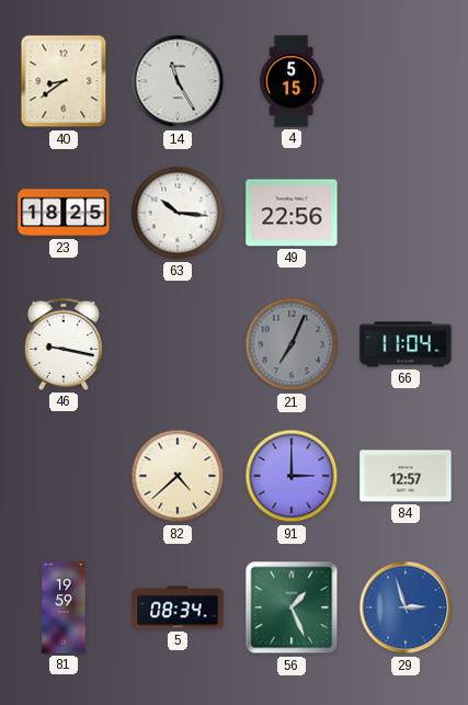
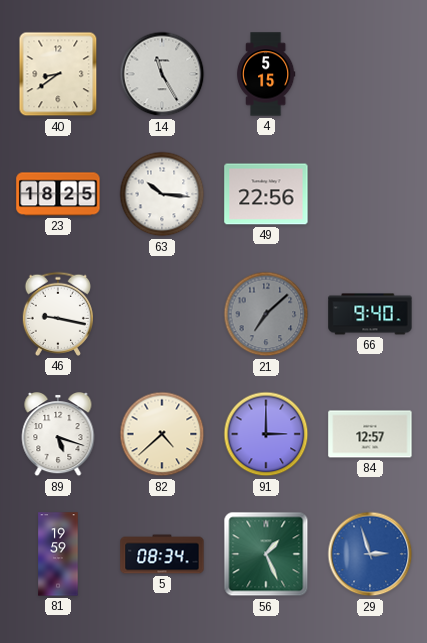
21: 7:04 -> 7:08
66: 11:04 -> 9:40
89: none -> 5:18
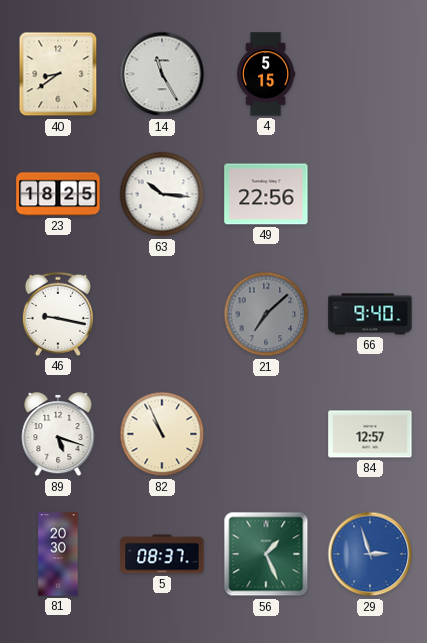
82: 4:38 -> 10:56
91: 3:00 -> none
81: 19:59 -> 20:30
5: 08:34 -> 08:37
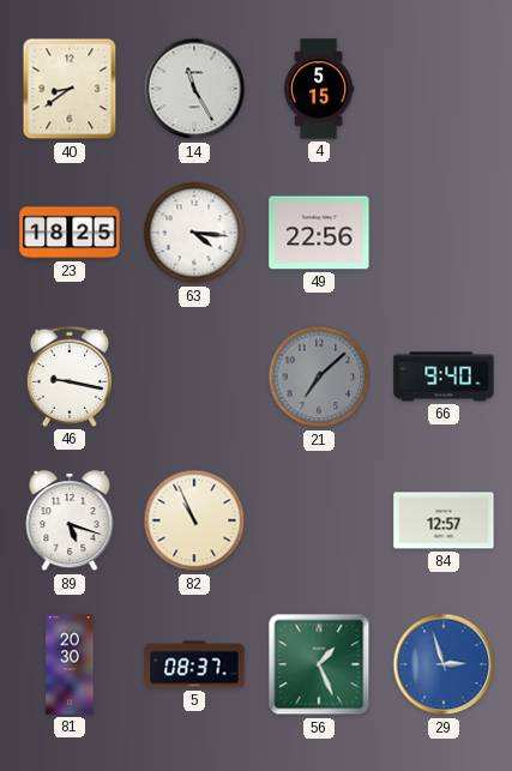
63: 10:16 -> 4:16
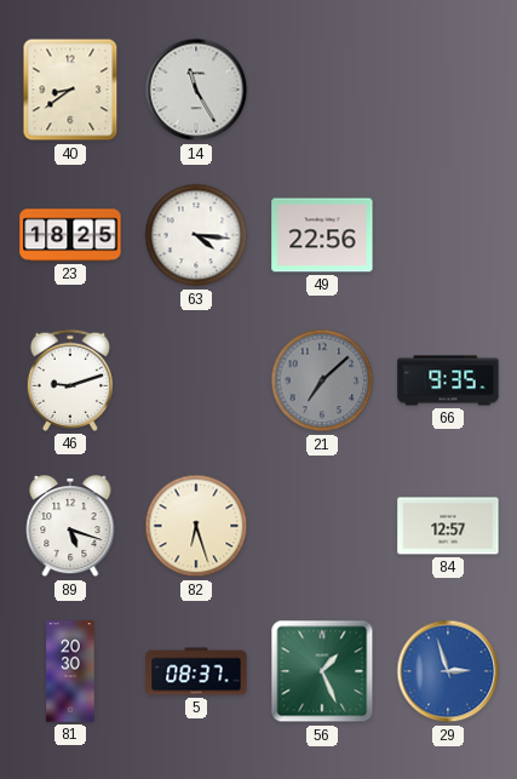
4: 5:15 -> none
46: 9:17 -> 9:12
66: 9:40 -> 9:35
82: 10:56 -> 6:27
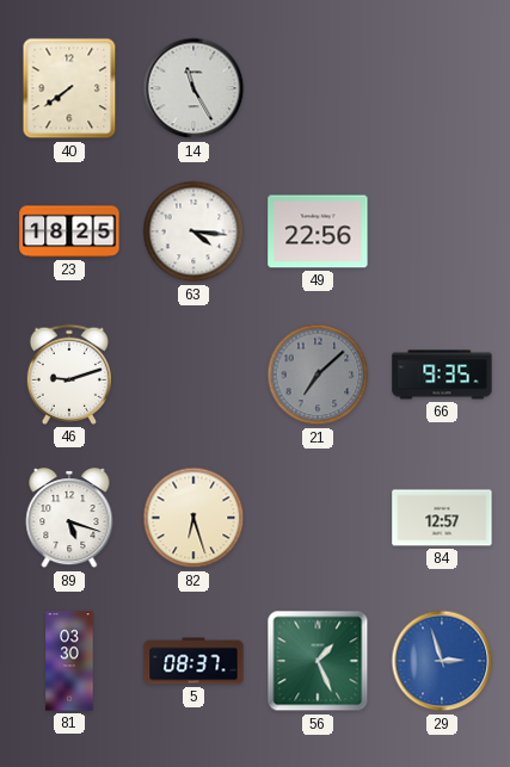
40: 8:39 -> 7:39
81: 20:30 -> 03:30
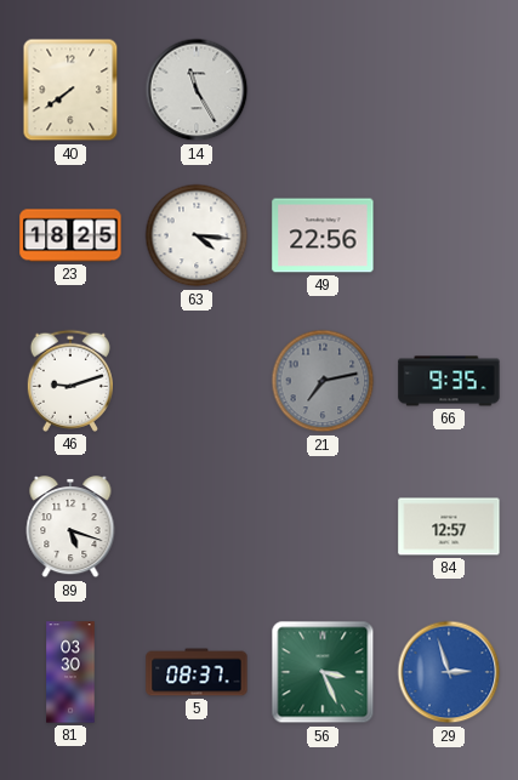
21: 7:08 -> 7:13
82: 6:27 -> none
56: 1:26 -> 3:26
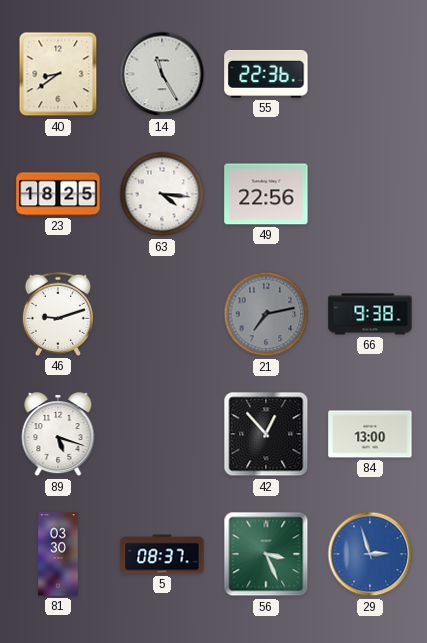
40: 7:39 -> 8:39
55: none -> 22:36
66: 9:35 -> 9:38
42: none -> 12:53
84: 12:57 -> 13:00
